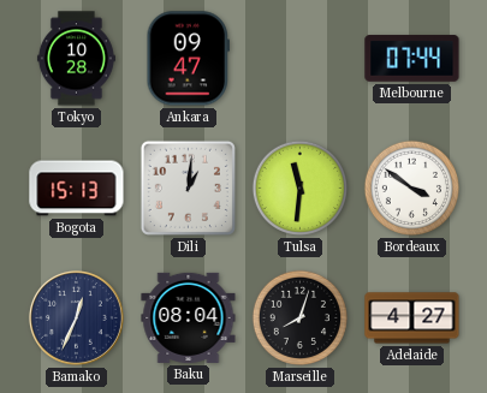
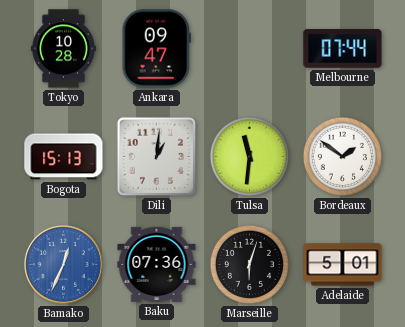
Bordeaux: 3:51 -> 1:51
Bamako dial: navy -> blue
Baku: 08:04 -> 07:36
Marseille: 8:03 -> 6:03
Adelaide: 4:27 -> 5:01
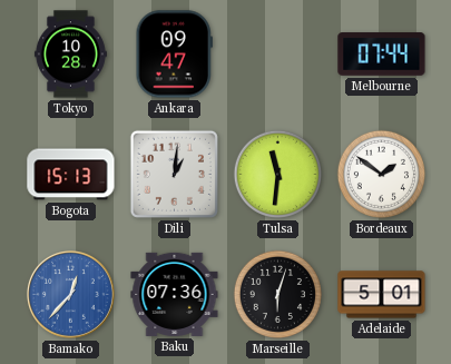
Bamako: 12:34 -> 12:37
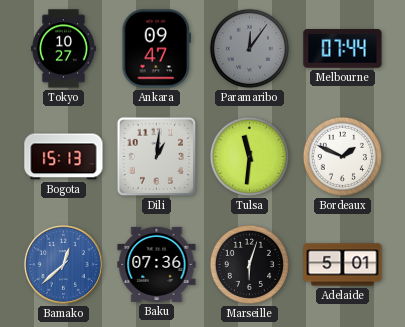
Tokyo: 10:28 -> 10:27
Paramaribo: none -> 12:06
Bordeaux: 1:51 -> 1:49
Bamako: 12:37 -> 12:38
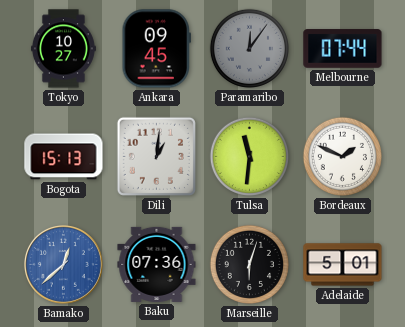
Ankara: 09:47 -> 09:45
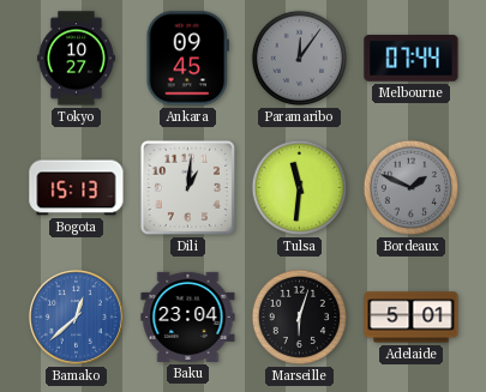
Bordeaux dial: white -> grey
Baku: 07:36 -> 23:04
